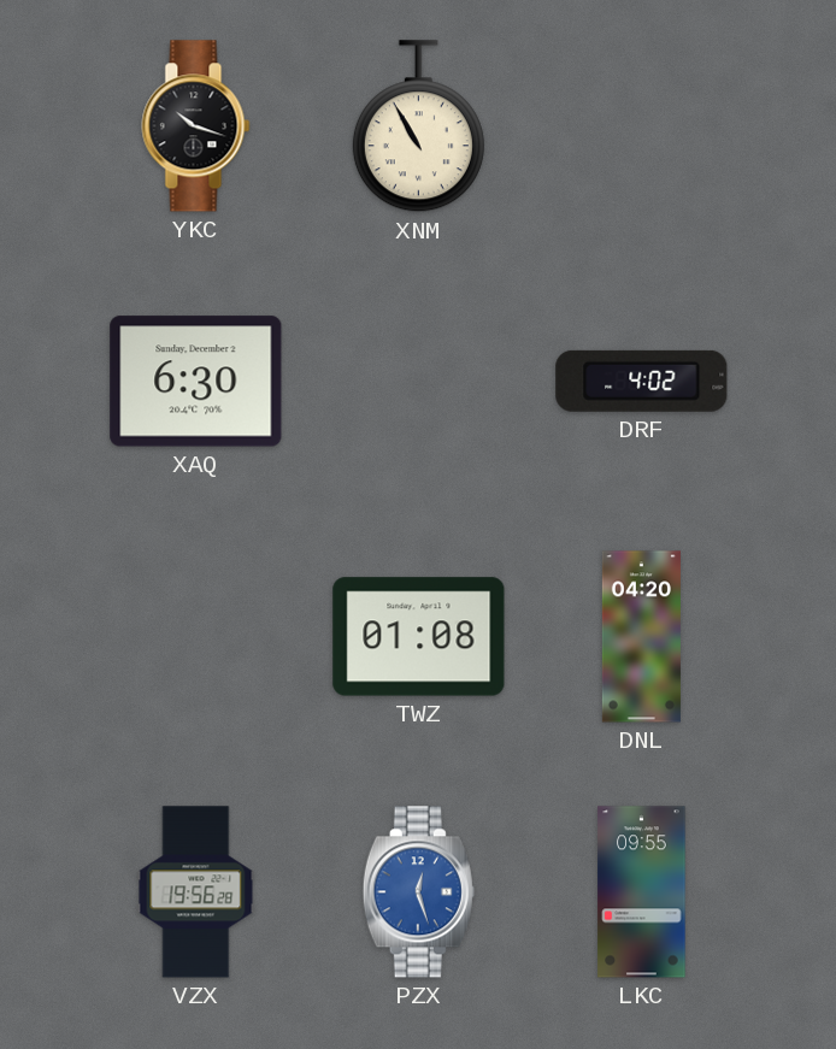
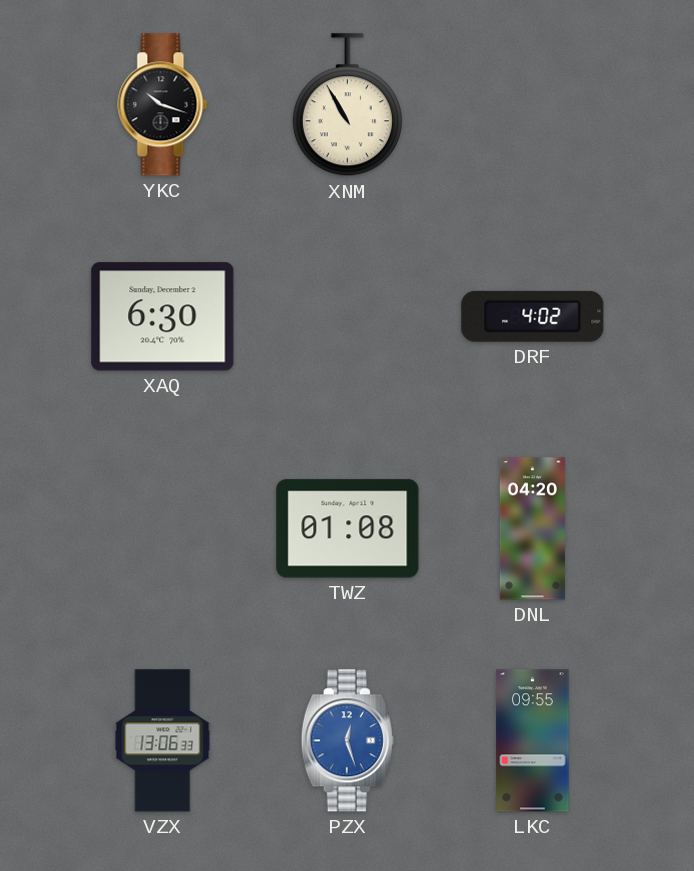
VZX: 19:56 -> 13:06
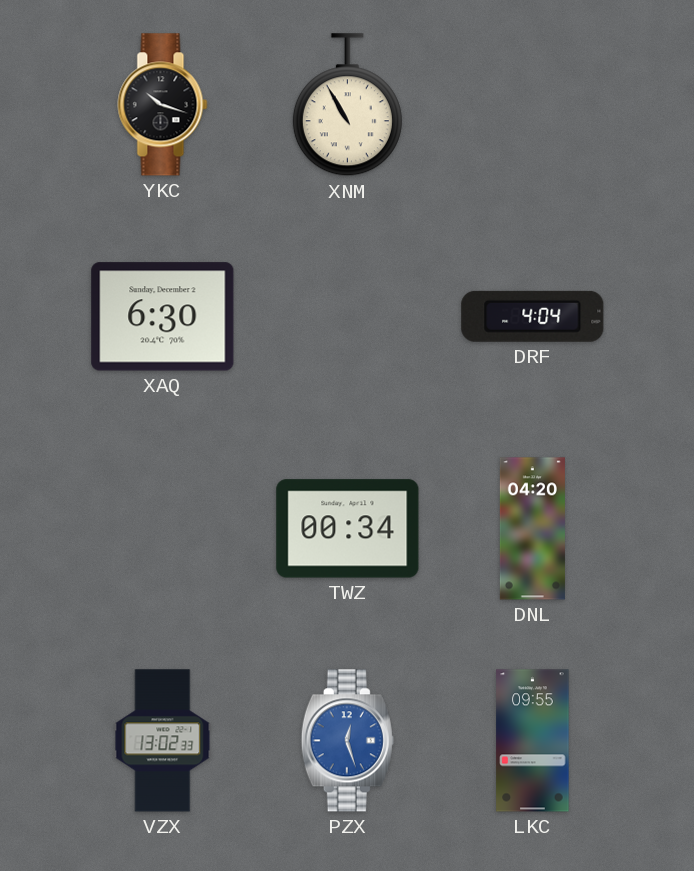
DRF: 4:02 -> 4:04
TWZ: 01:08 -> 00:34
VZX: 13:06 -> 13:02
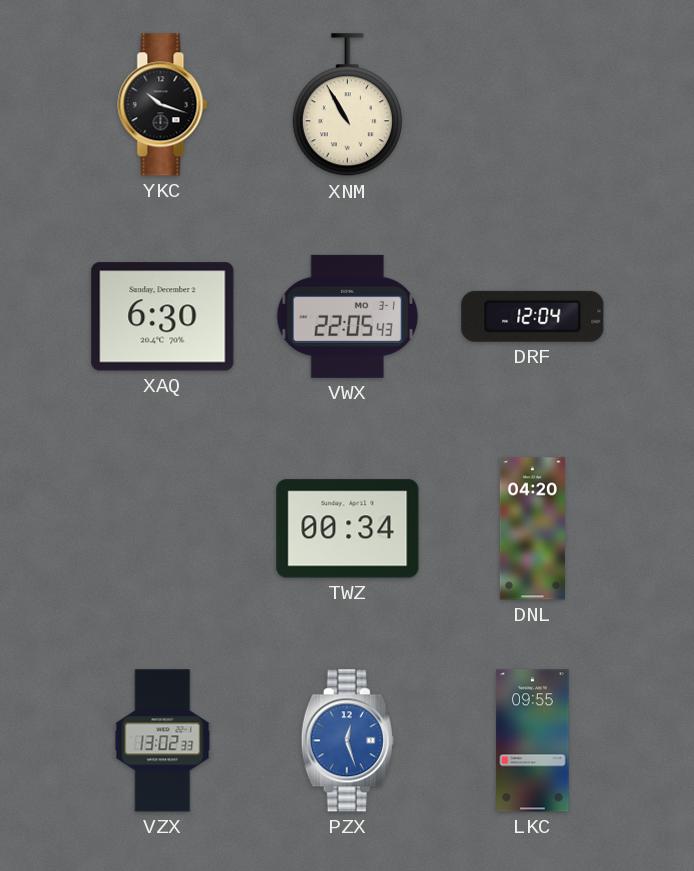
VWX: none -> 22:05
DRF: 4:04 -> 12:04
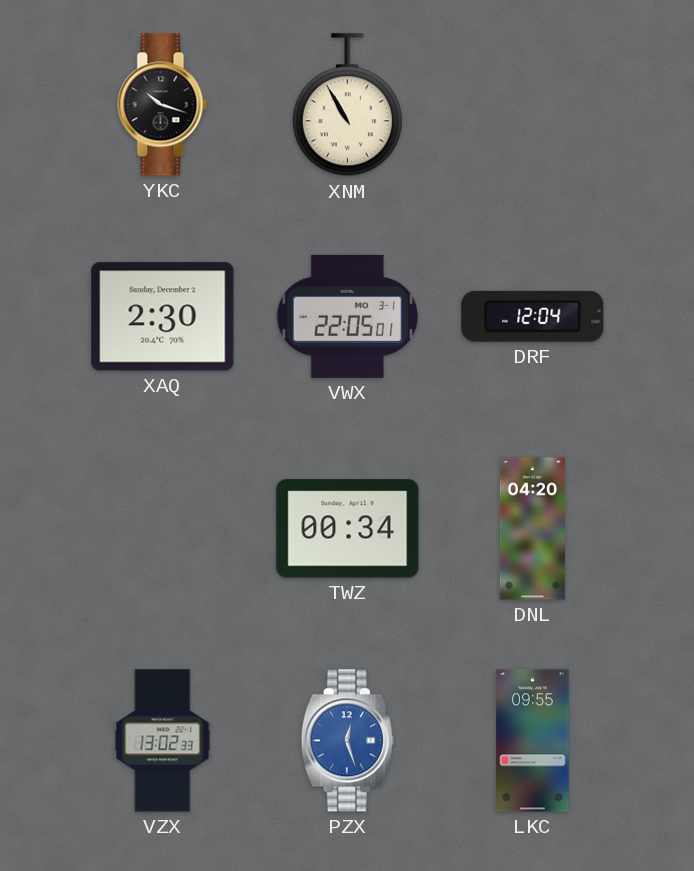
XAQ: 6:30 -> 2:30
VWX: 22:05:43 -> 22:05:01
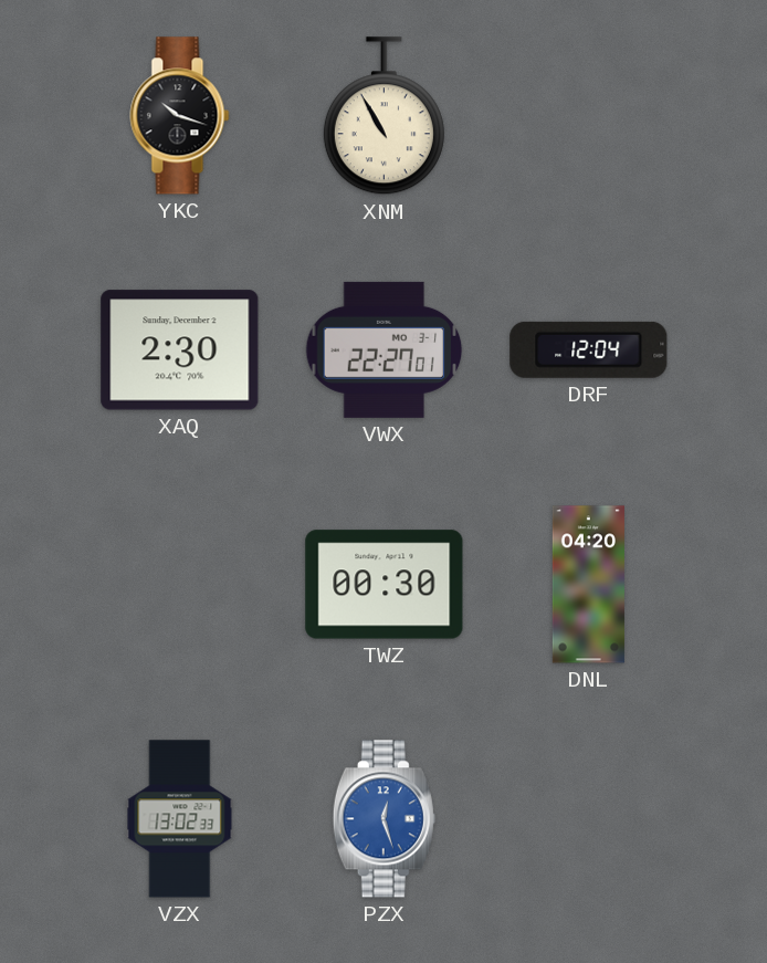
VWX: 22:05 -> 22:27
TWZ: 00:34 -> 00:30
LKC: 09:55 -> none
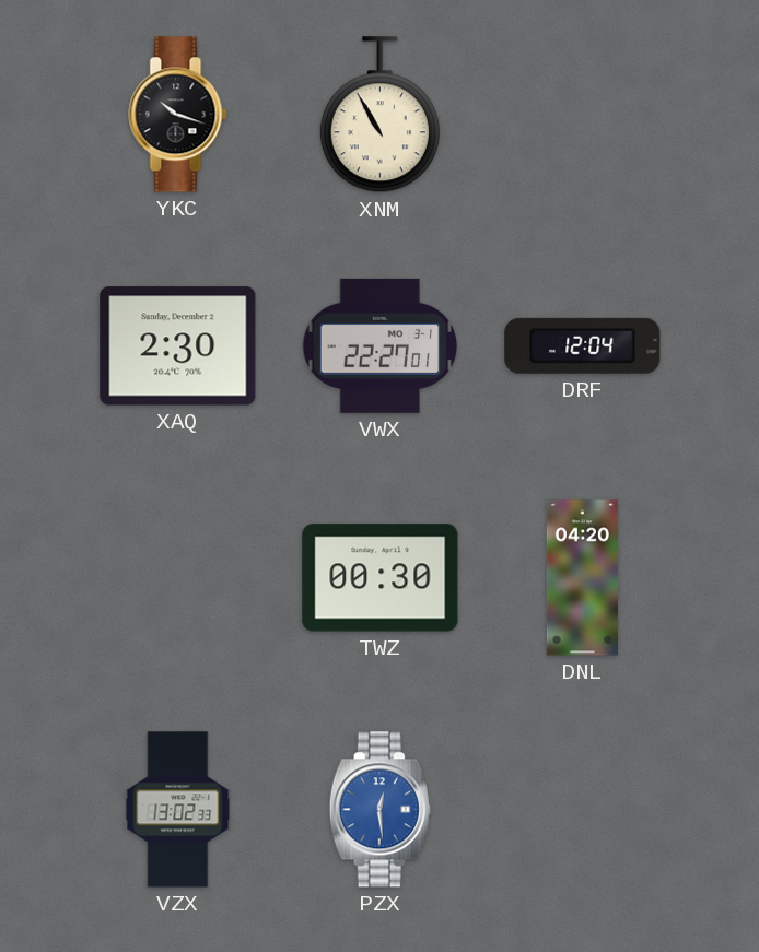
PZX: 12:27 -> 12:29
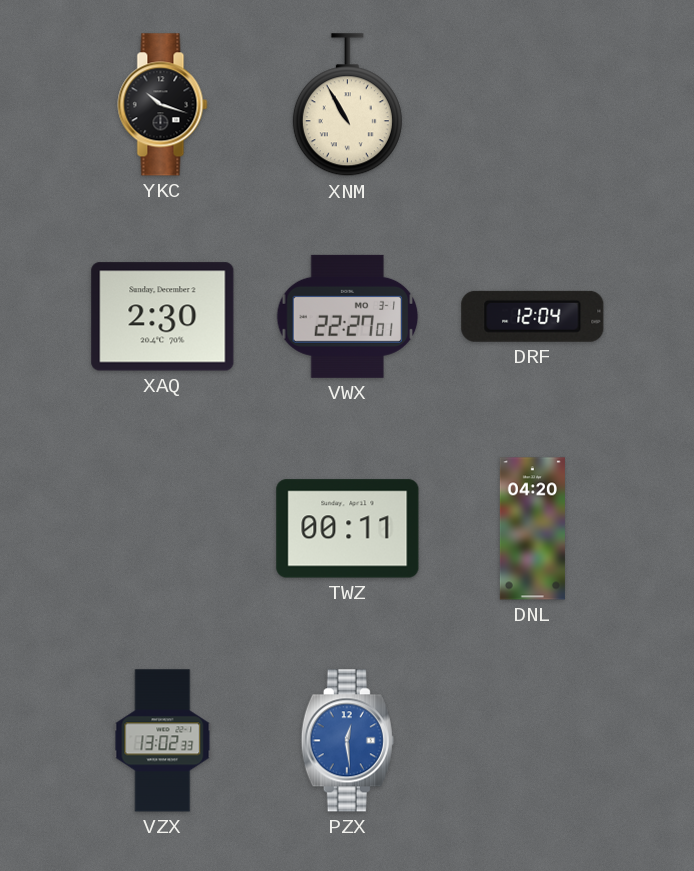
TWZ: 00:30 -> 00:11
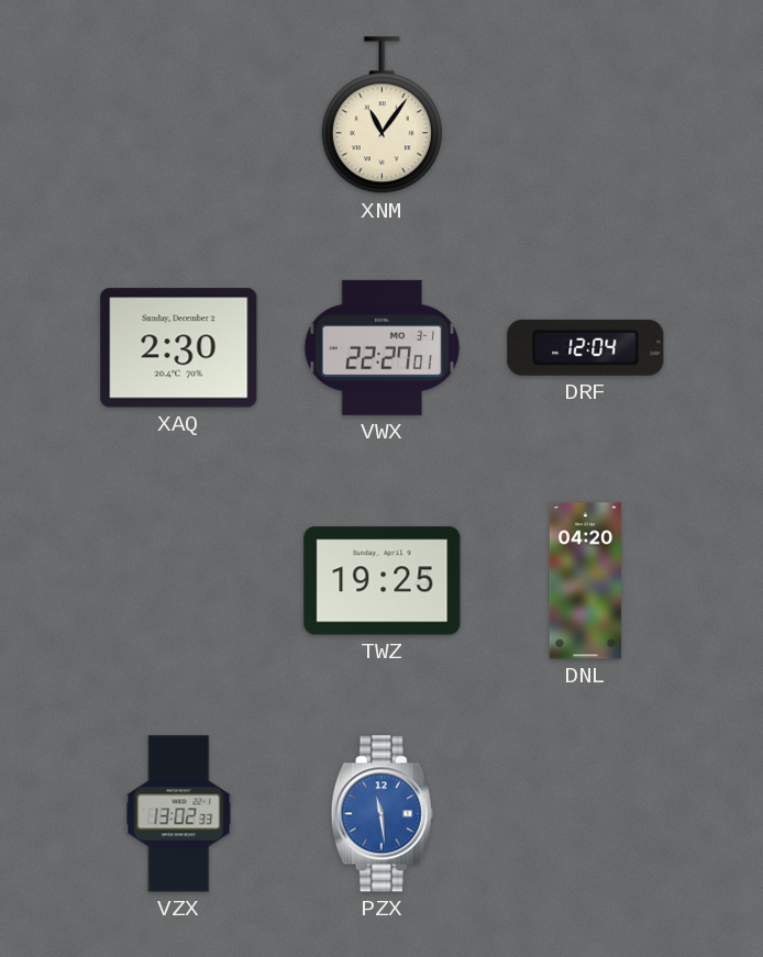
YKC: 10:18 -> none
XNM: 10:55 -> 11:06
TWZ: 00:11 -> 19:25
PZX: 12:29 -> 11:29
